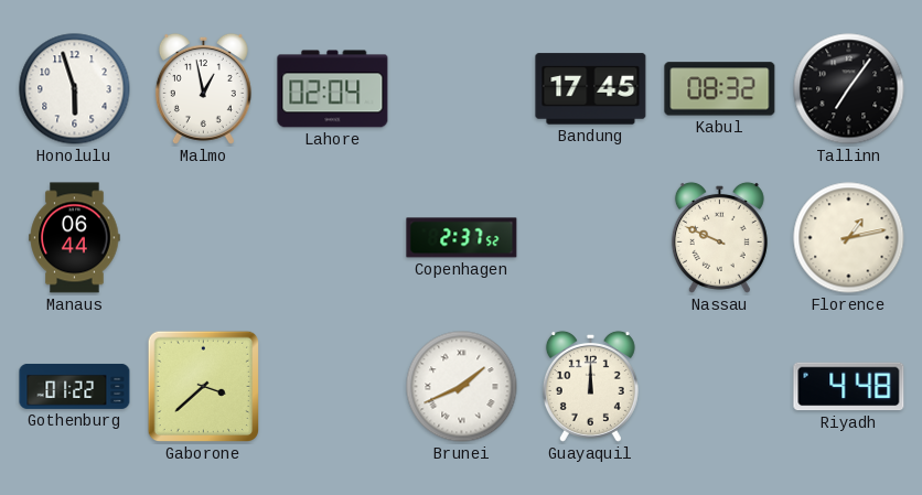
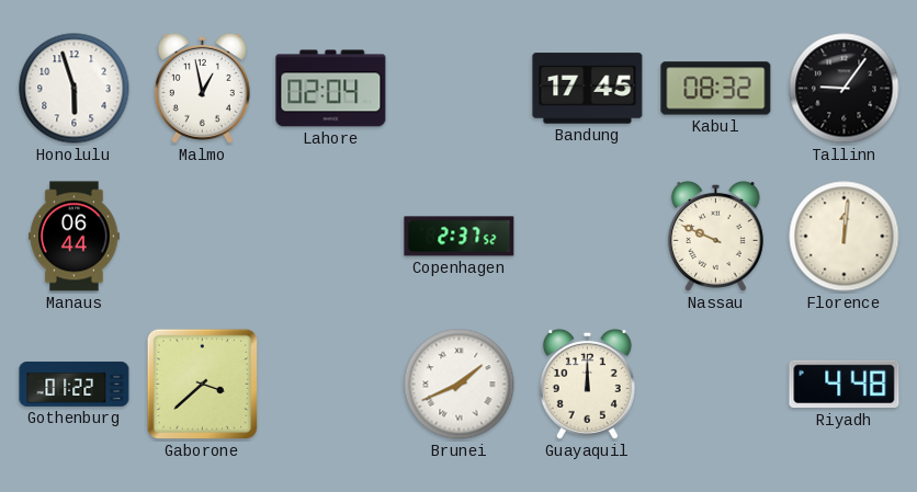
Tallinn: 7:06 -> 9:06
Florence: 1:13 -> 12:01
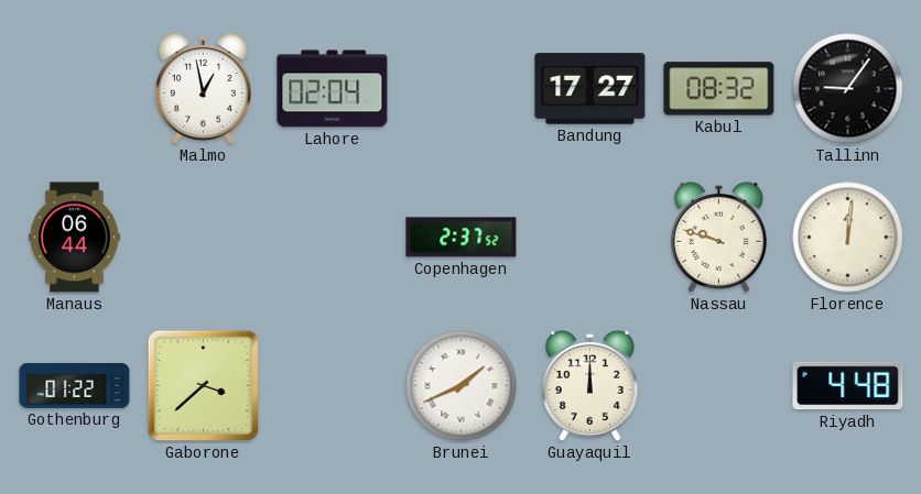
Honolulu: 5:57 -> none
Bandung: 17:45 -> 17:27
Nassau: 9:49 -> 9:48
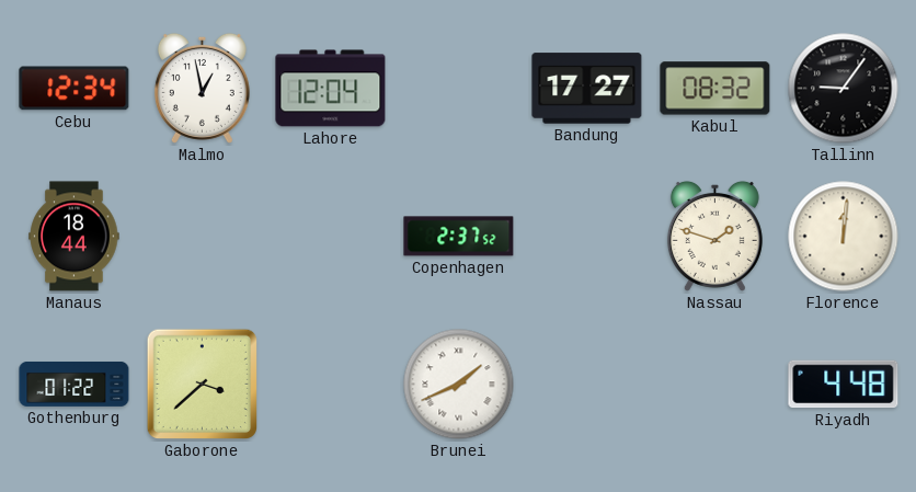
Cebu: none -> 12:34
Lahore: 02:04 -> 12:04
Manaus: 06:44 -> 18:44
Nassau: 9:48 -> 1:48
Guayaquil: 12:00 -> none
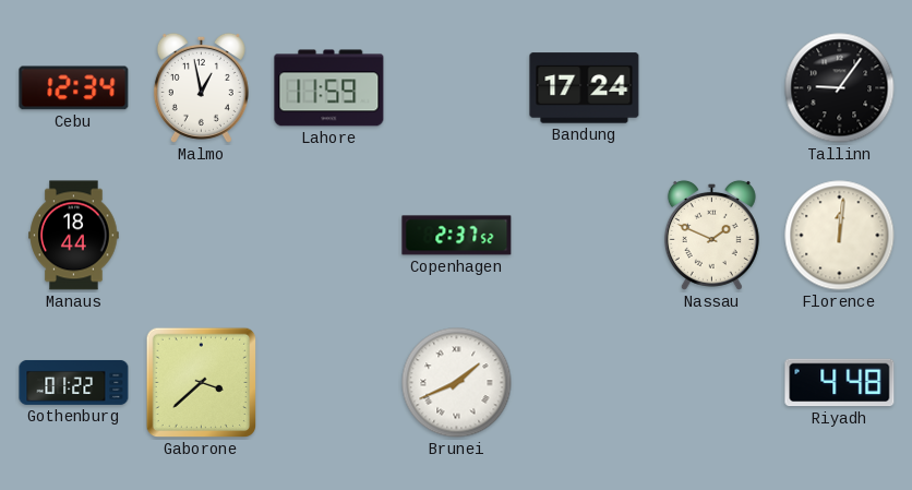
Lahore: 12:04 -> 11:59
Bandung: 17:27 -> 17:24
Kabul: 08:32 -> none
Nassau: 1:48 -> 1:49
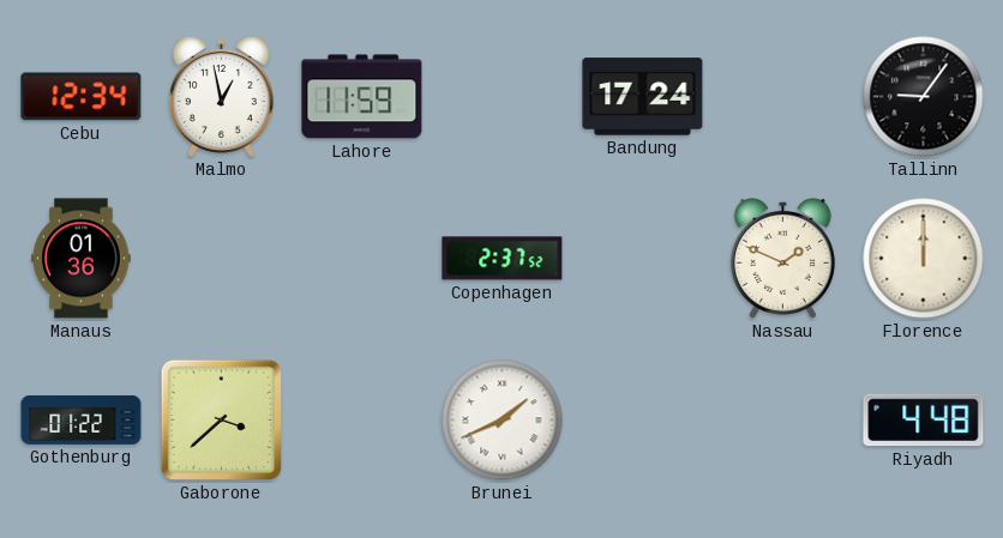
Manaus: 18:44 -> 01:36
Florence: 12:01 -> 12:00
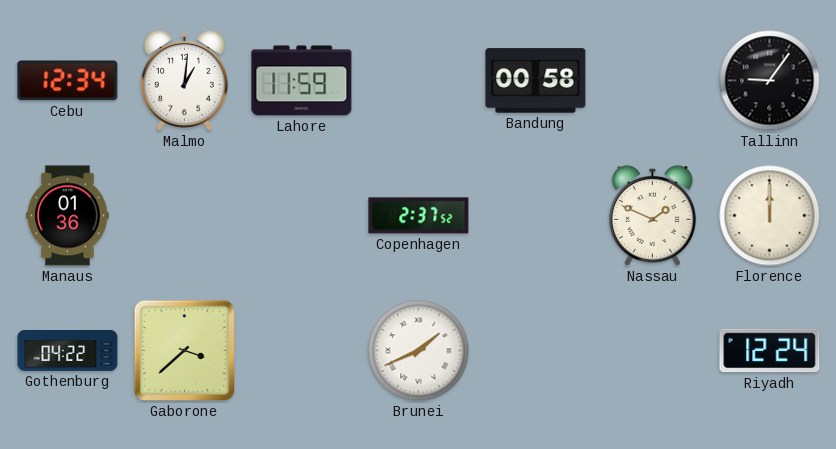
Malmo: 12:58 -> 1:01
Bandung: 17:24 -> 00:58
Gothenburg: 01:22 -> 04:22
Riyadh: 4:48 -> 12:24
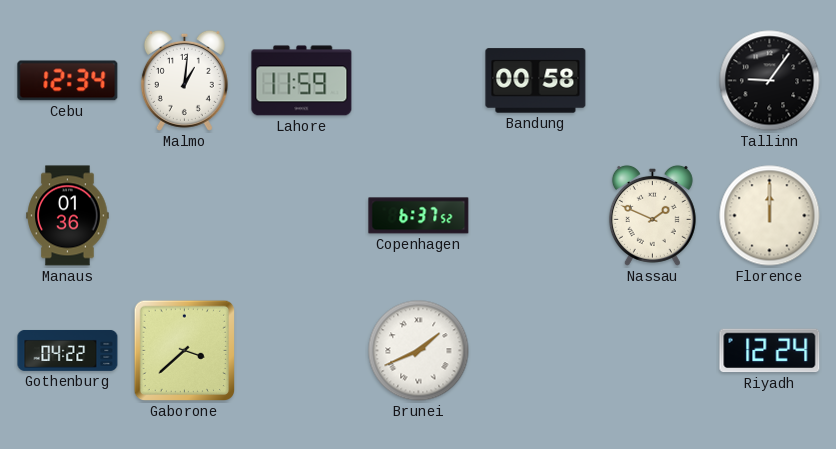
Copenhagen: 2:37 -> 6:37
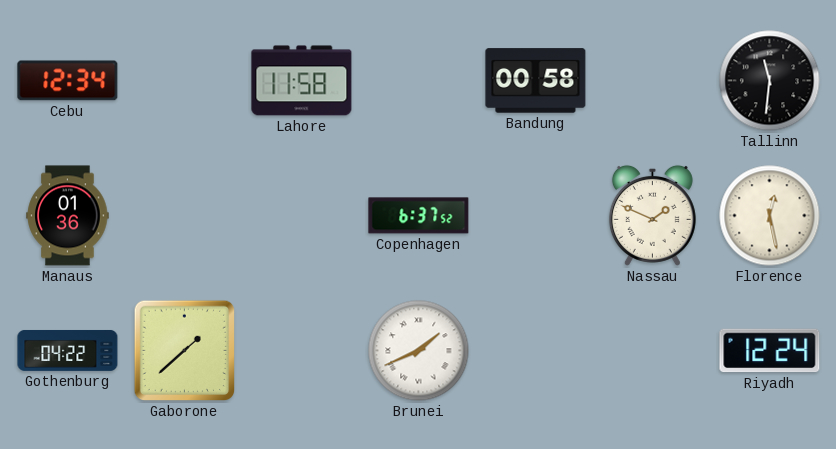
Malmo: 1:01 -> none
Lahore: 11:59 -> 11:58
Tallinn: 9:06 -> 11:31
Florence: 12:00 -> 12:28
Gaborone: 3:38 -> 1:38
